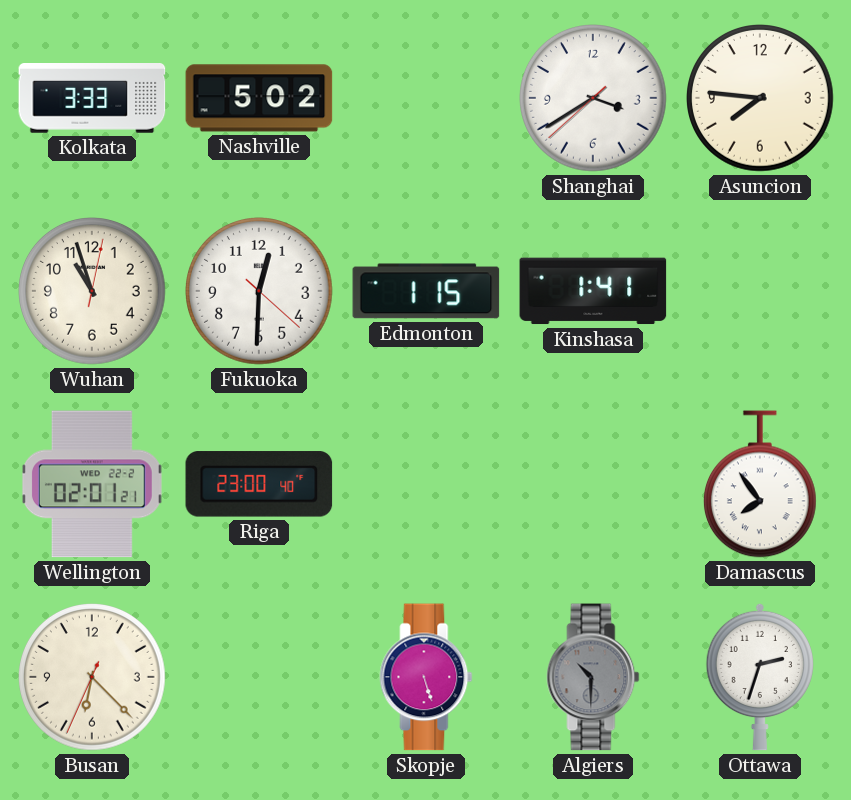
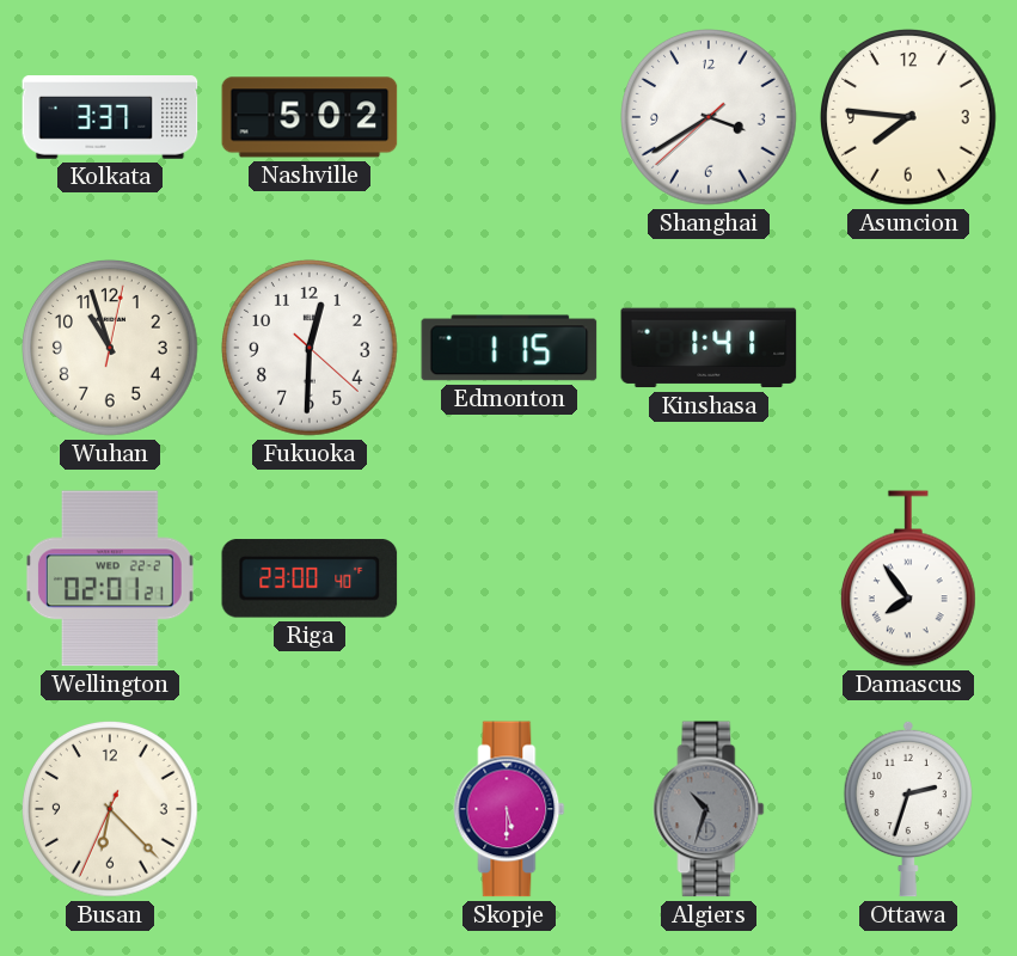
Kolkata: 3:33 -> 3:37
Skopje: 5:27 -> 5:30
Algiers: 10:30 -> 10:33
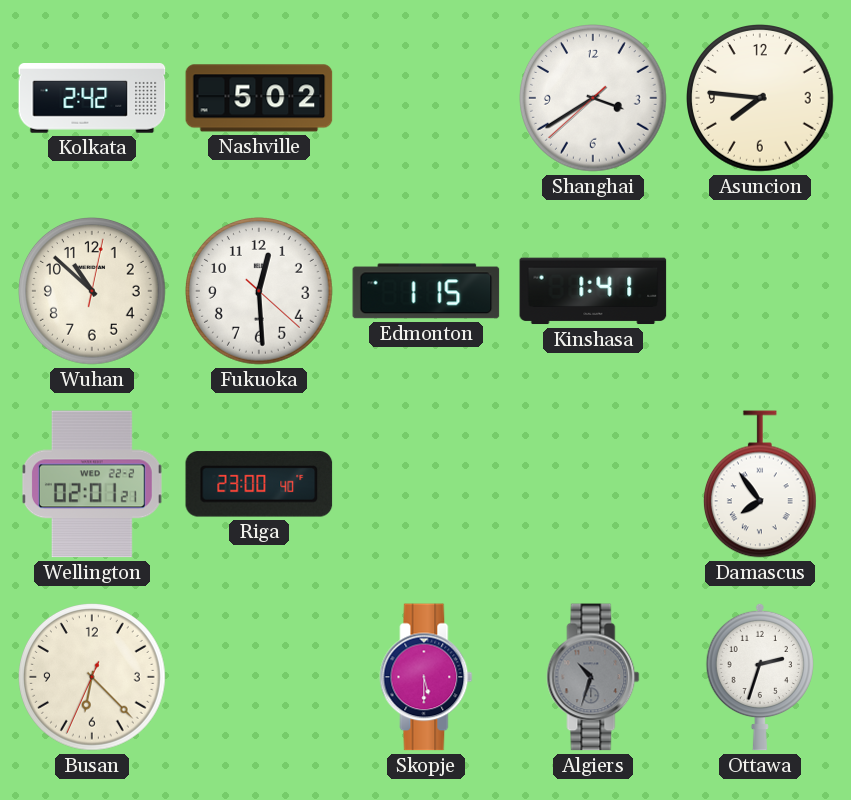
Kolkata: 3:37 -> 2:42
Wuhan: 10:57 -> 10:52
Fukuoka: 12:30 -> 12:29
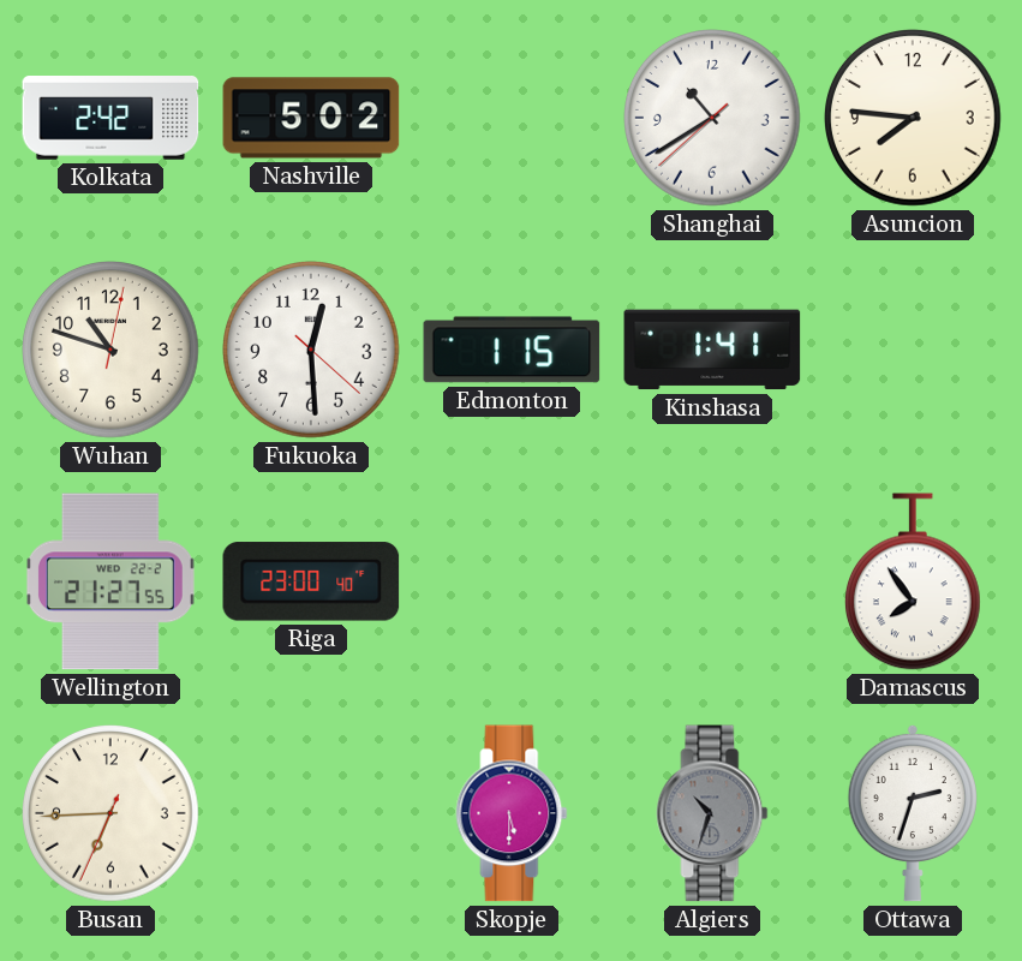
Shanghai: 3:39 -> 10:39
Wuhan: 10:52 -> 10:48
Wellington: 02:01 -> 21:27
Busan: 6:22 -> 6:44
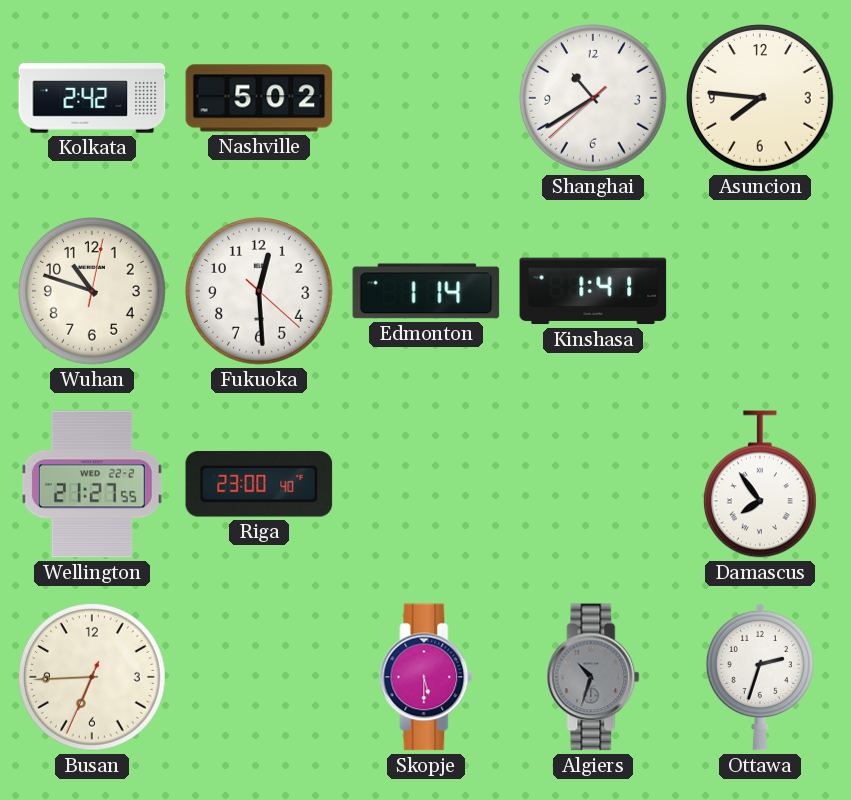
Edmonton: 1:15 -> 1:14
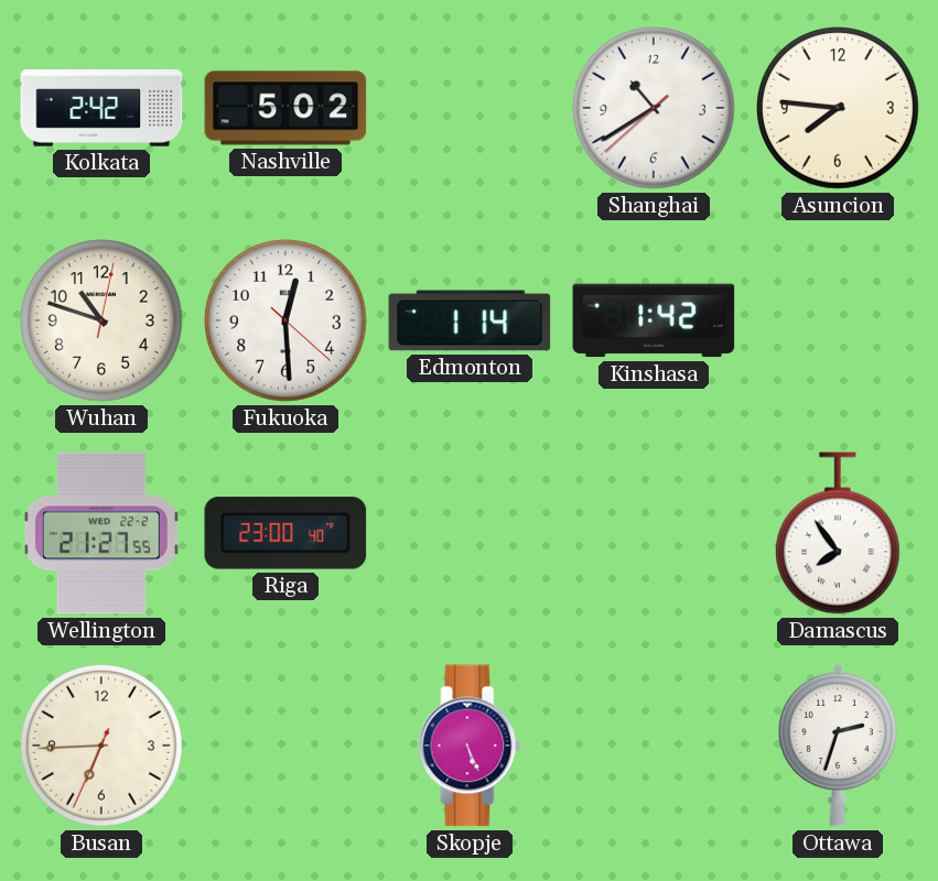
Kinshasa: 1:41 -> 1:42
Skopje: 5:30 -> 5:26
Algiers: 10:33 -> none
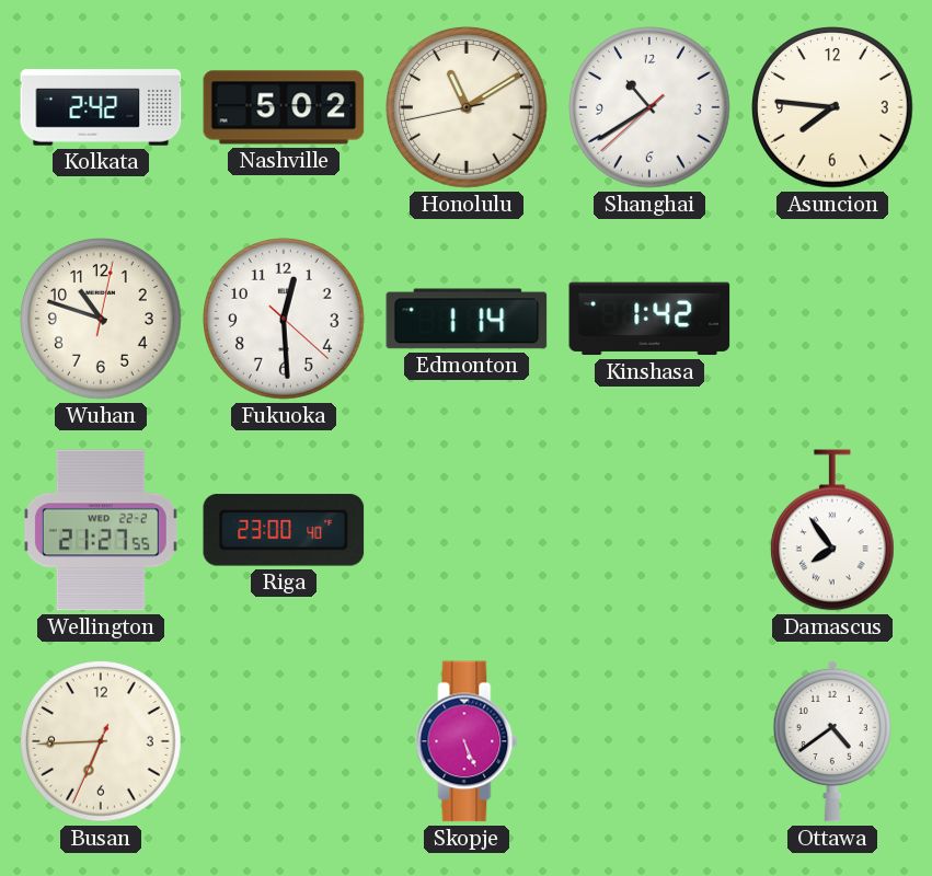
Honolulu: none -> 11:09
Ottawa: 2:33 -> 4:39
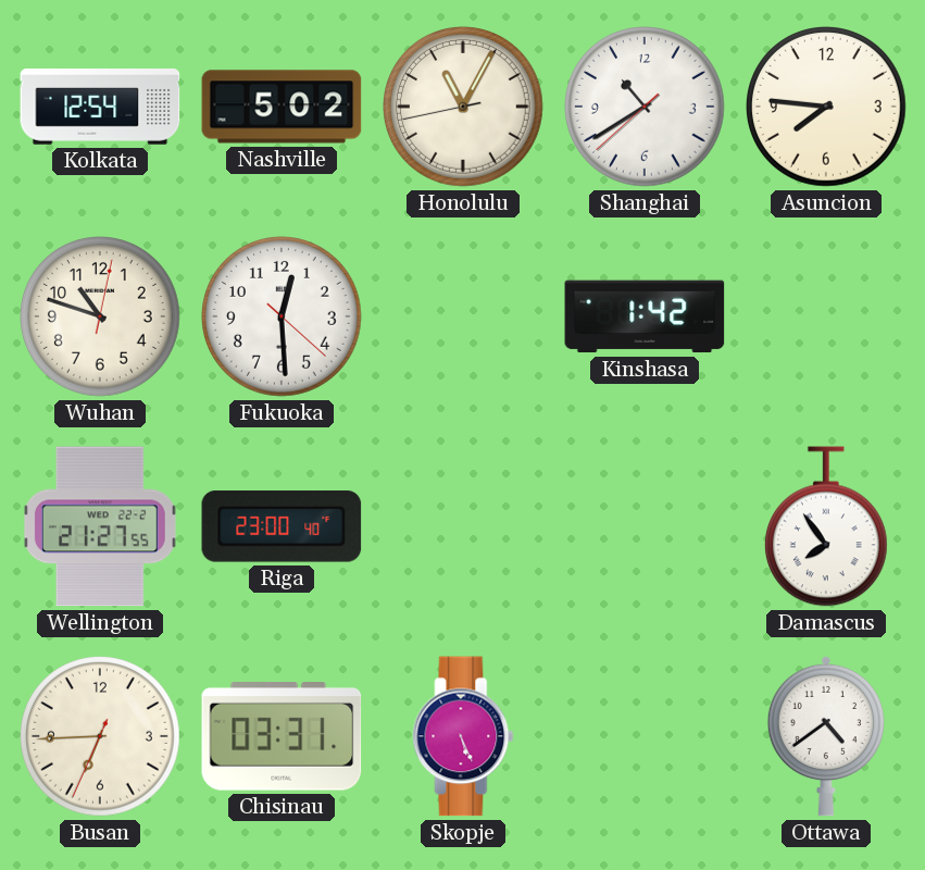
Kolkata: 2:42 -> 12:54
Honolulu: 11:09 -> 11:04
Edmonton: 1:14 -> none
Chisinau: none -> 03:31
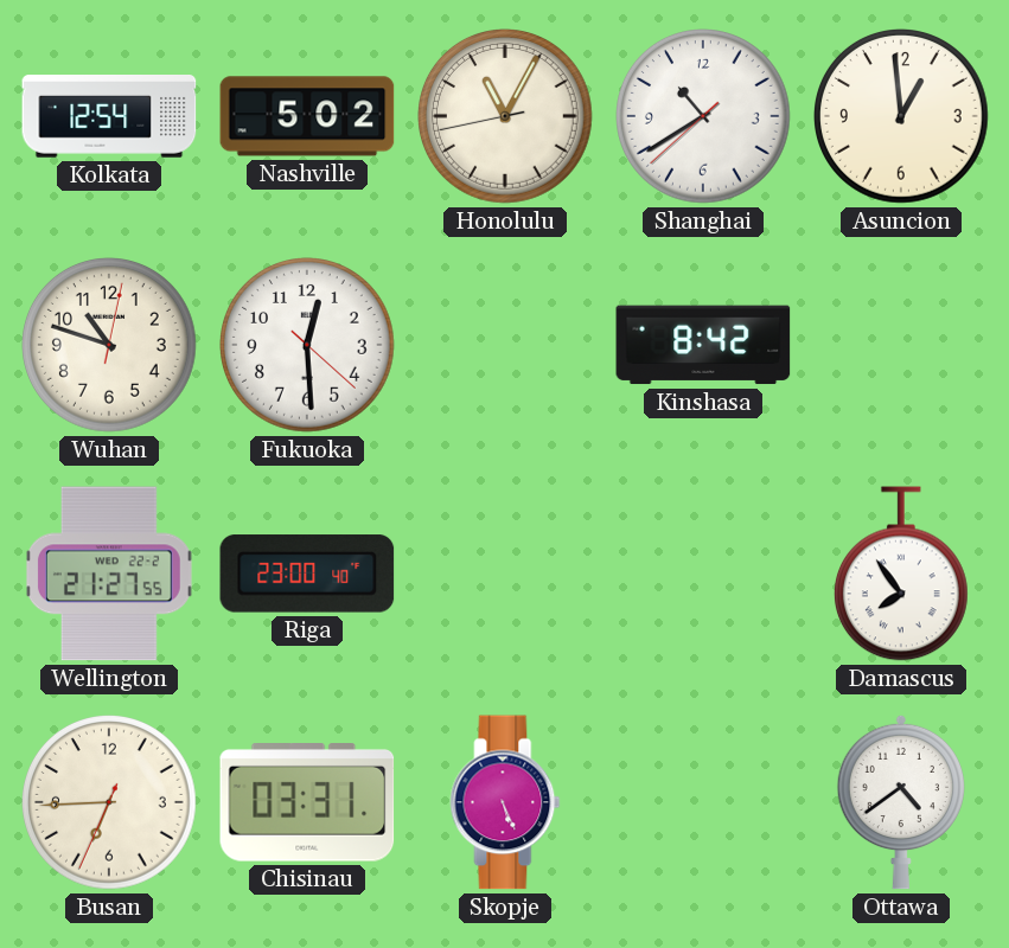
Asuncion: 7:46 -> 12:59
Kinshasa: 1:42 -> 8:42
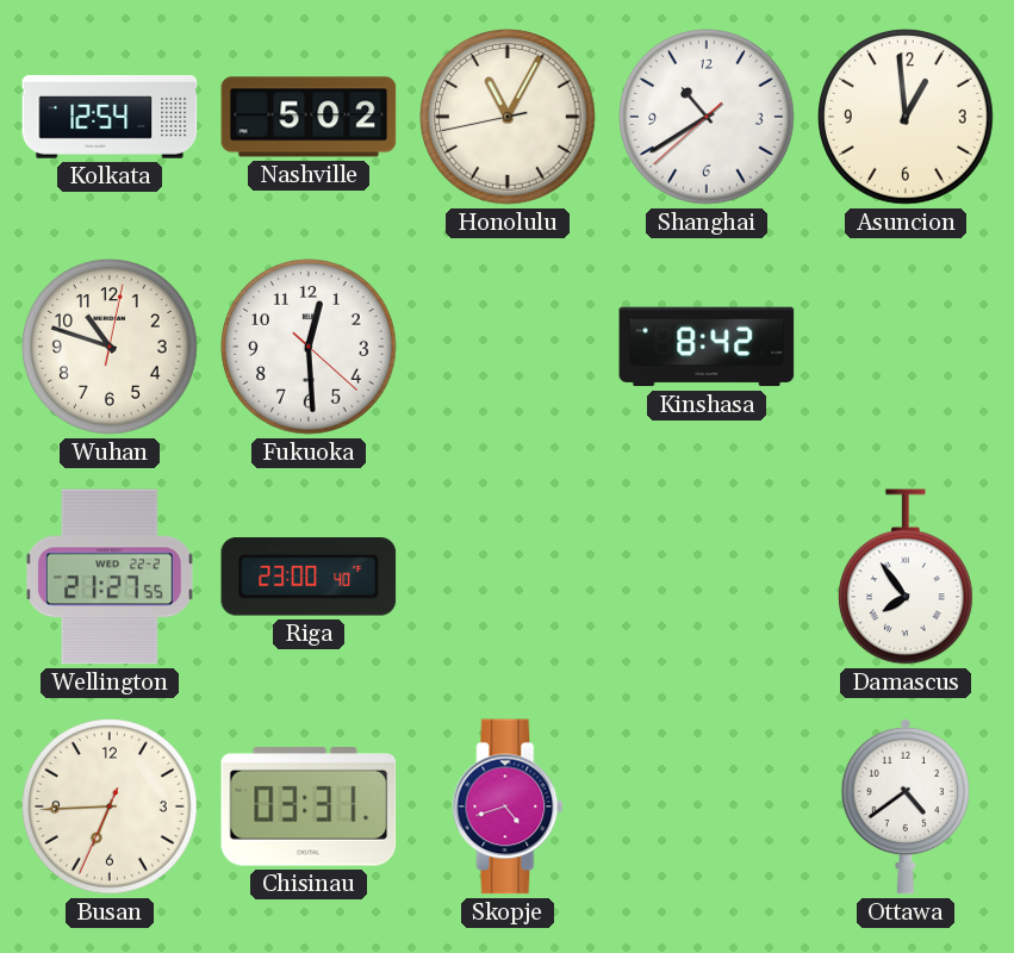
Skopje: 5:26 -> 4:42
